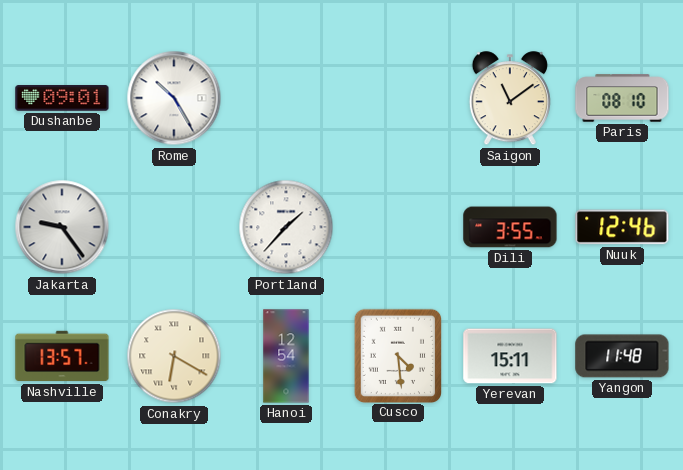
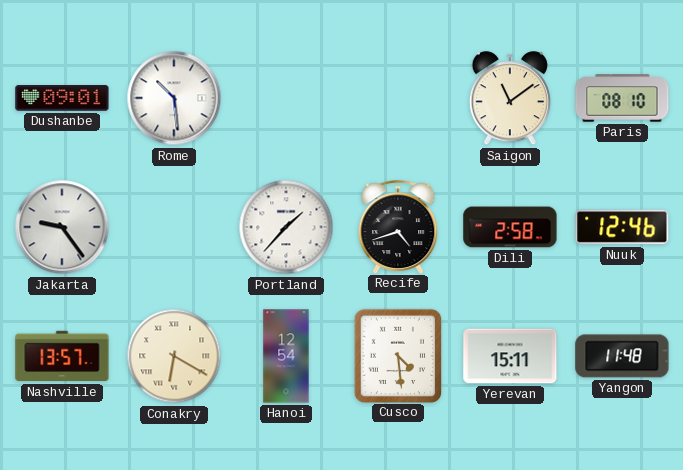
Rome: 10:25 -> 10:29
Recife: none -> 4:42
Dili: 3:55 -> 2:58
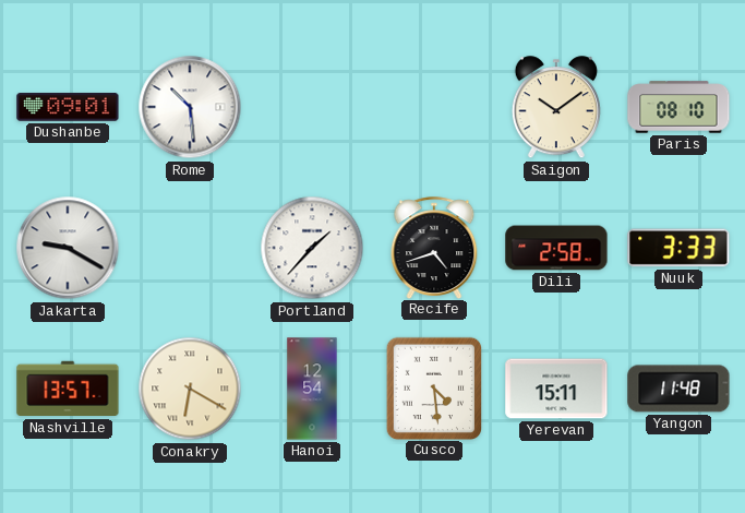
Saigon: 11:09 -> 10:09
Jakarta: 9:24 -> 9:20
Nuuk: 12:46 -> 3:33
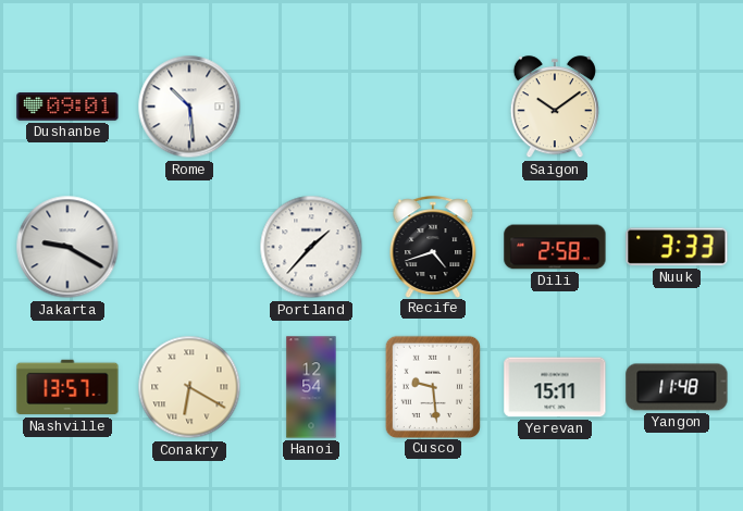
Paris: 08:10 -> none
Cusco: 4:29 -> 9:29
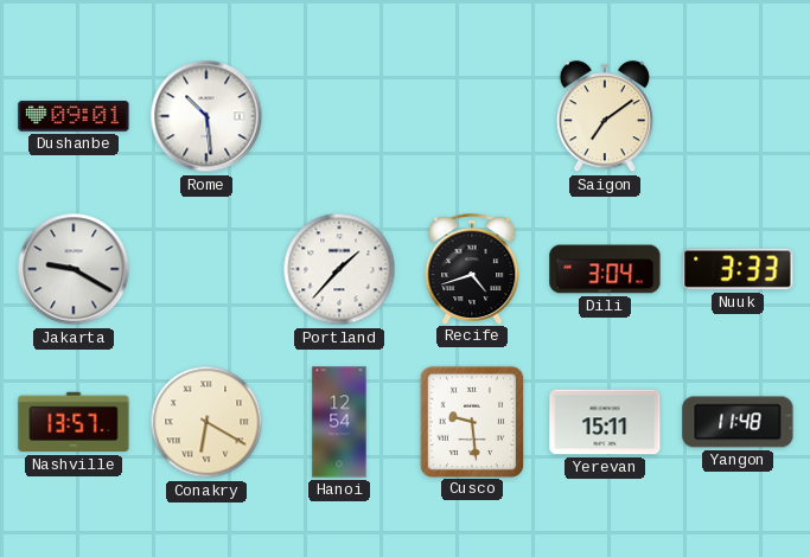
Saigon: 10:09 -> 7:09
Dili: 2:58 -> 3:04
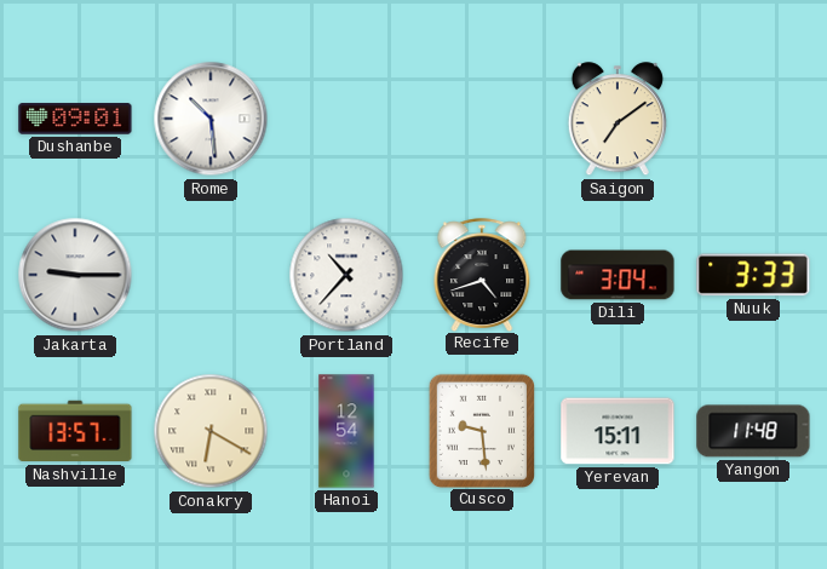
Jakarta: 9:20 -> 9:15
Portland: 1:37 -> 10:37
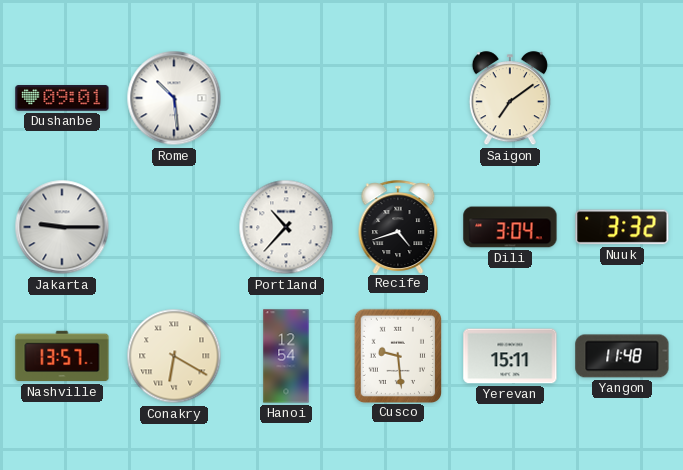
Nuuk: 3:33 -> 3:32
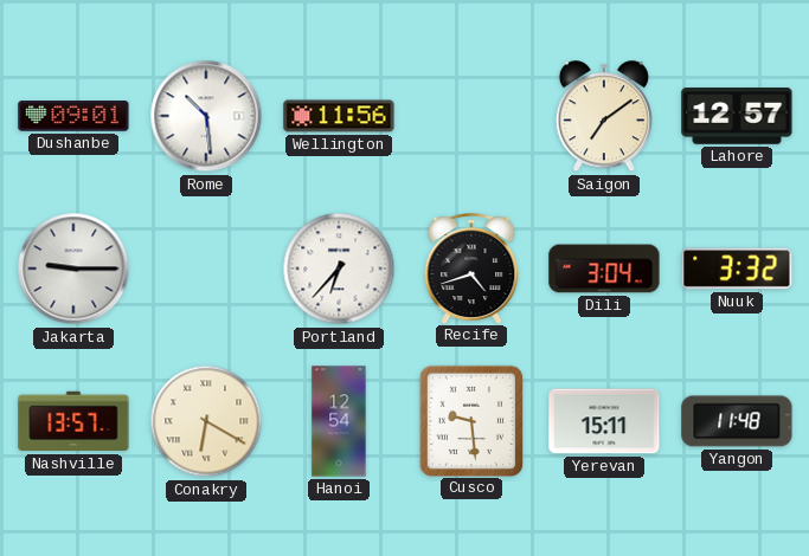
Wellington: none -> 11:56
Lahore: none -> 12:57
Portland: 10:37 -> 6:37
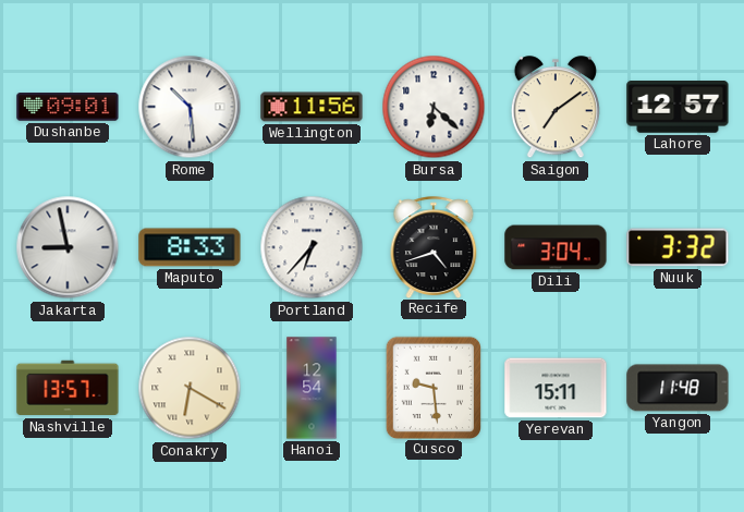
Bursa: none -> 6:22
Jakarta: 9:15 -> 8:58
Maputo: none -> 8:33
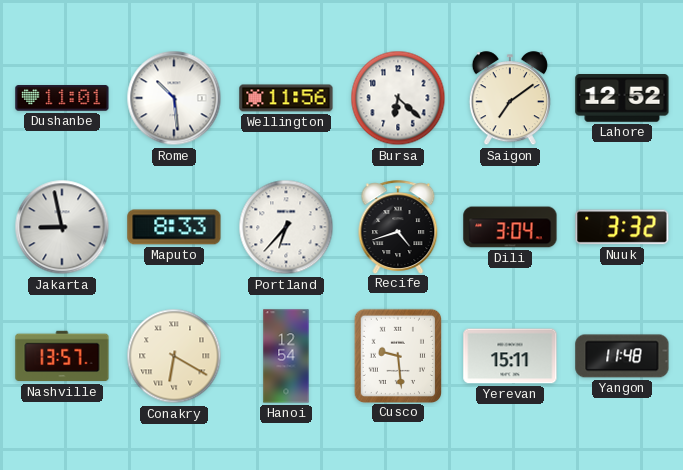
Dushanbe: 09:01 -> 11:01
Lahore: 12:57 -> 12:52
